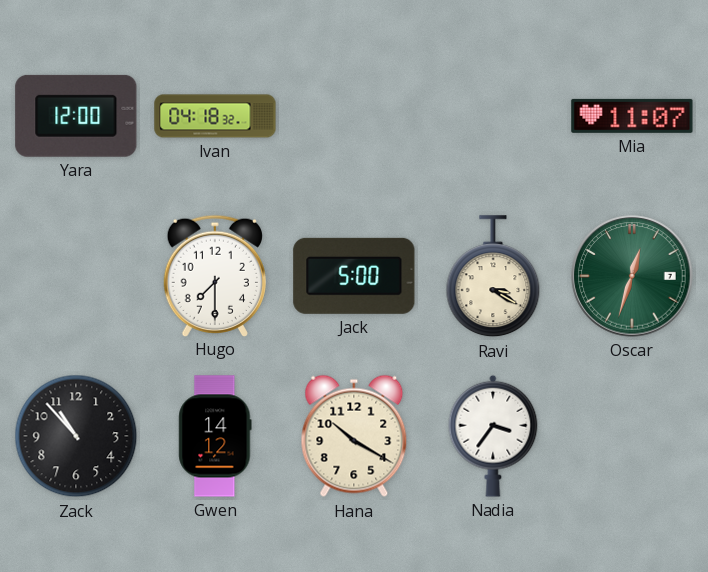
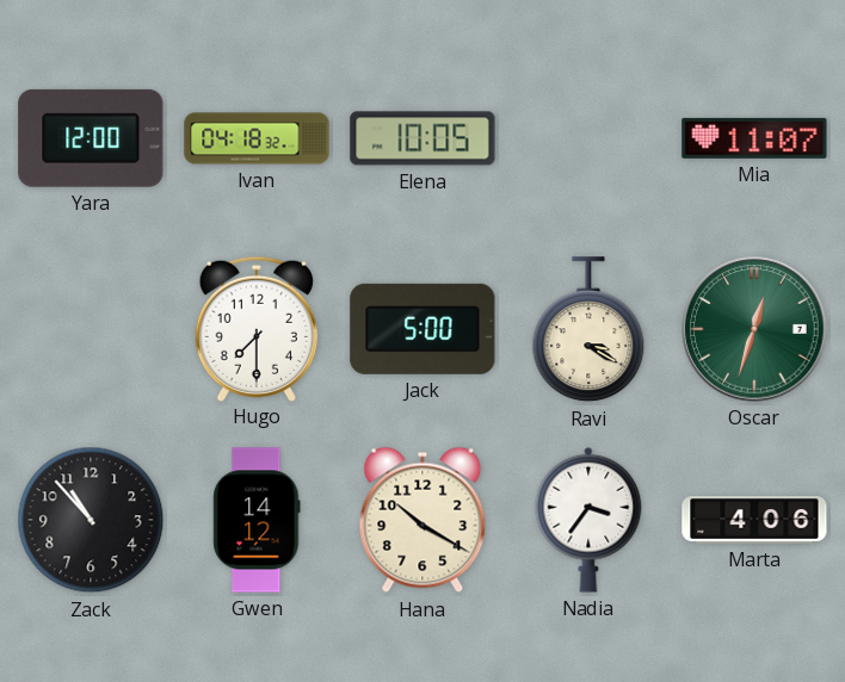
Elena: none -> 10:05
Marta: none -> 4:06
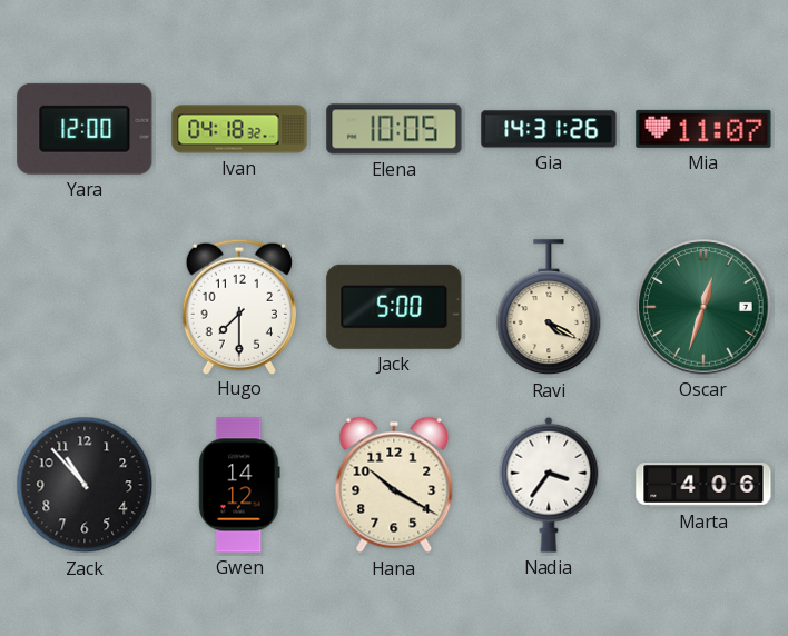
Gia: none -> 14:31
Ravi: 3:20 -> 4:20
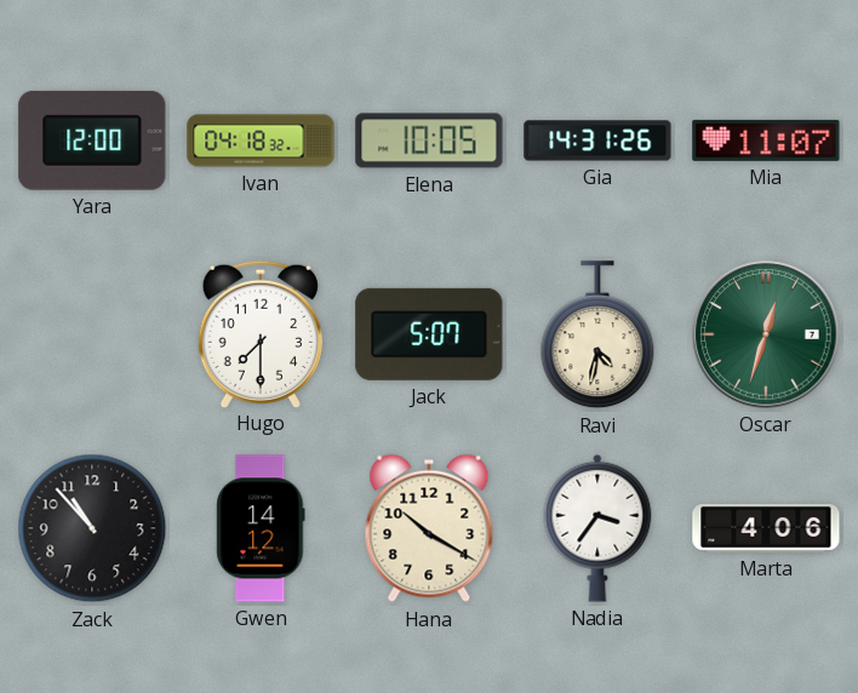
Jack: 5:00 -> 5:07
Ravi: 4:20 -> 4:32
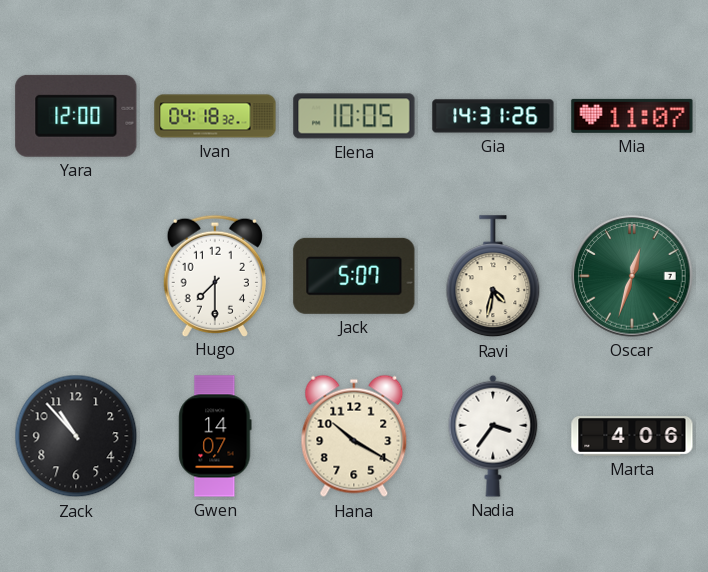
Gwen: 14:12 -> 14:07
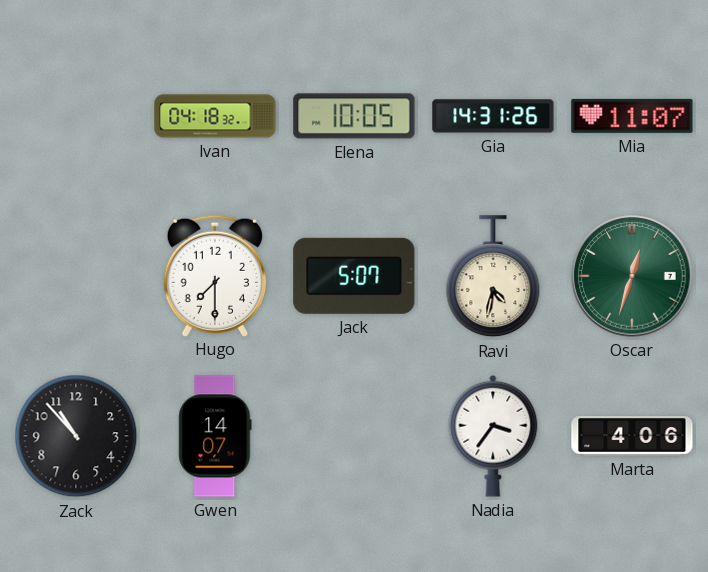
Yara: 12:00 -> none
Hana: 10:20 -> none
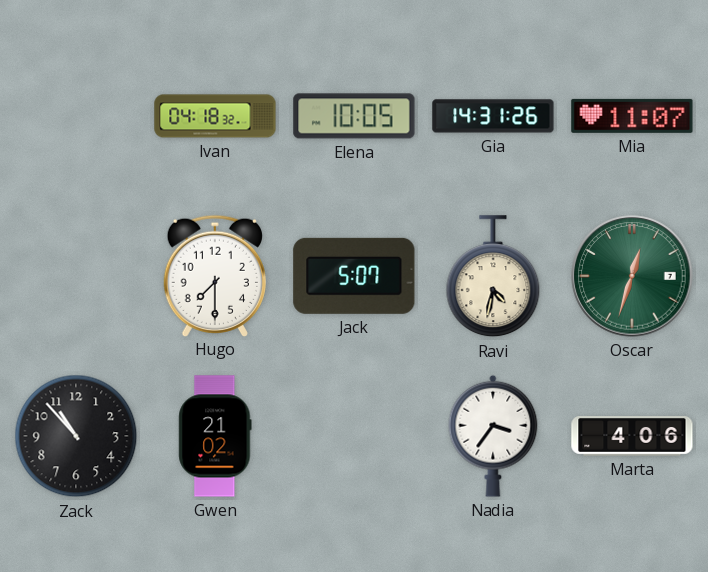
Gwen: 14:07 -> 21:02
